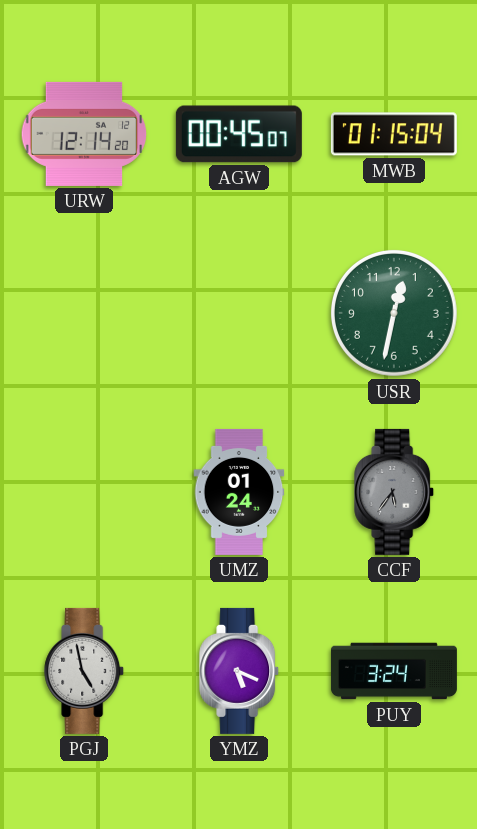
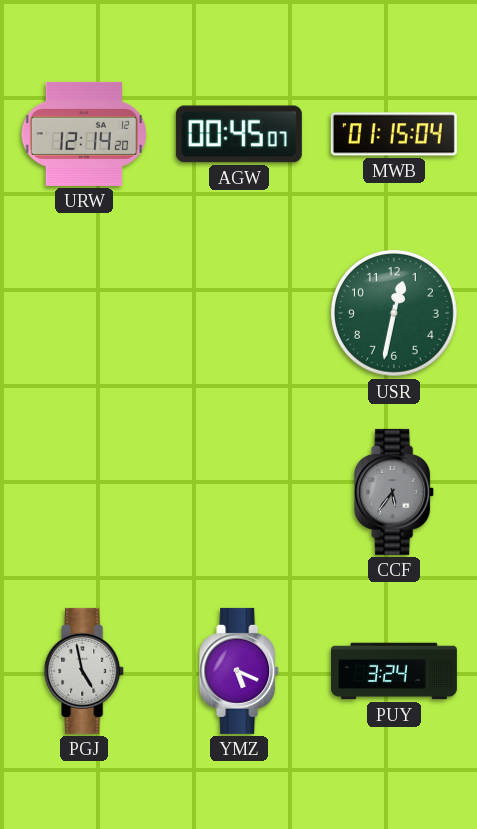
UMZ: 01:24 -> none
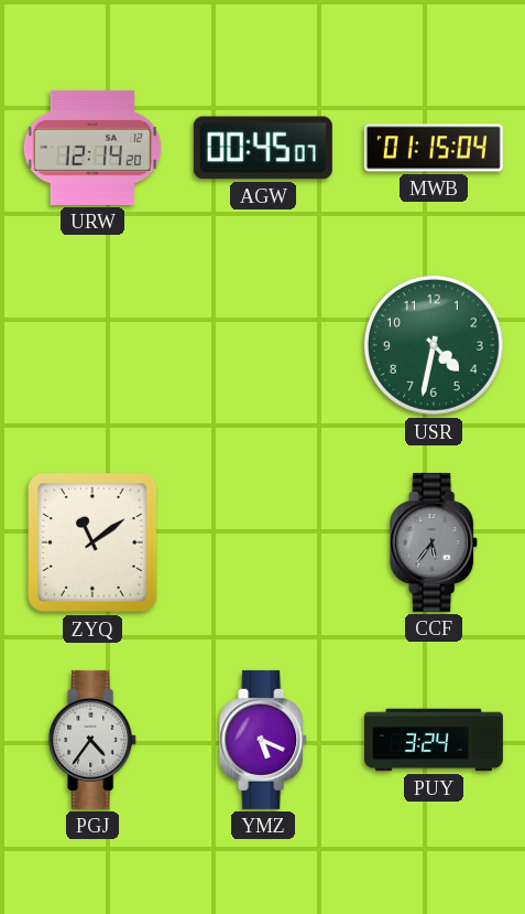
USR: 12:32 -> 4:32
ZYQ: none -> 11:09
PGJ: 4:58 -> 4:36
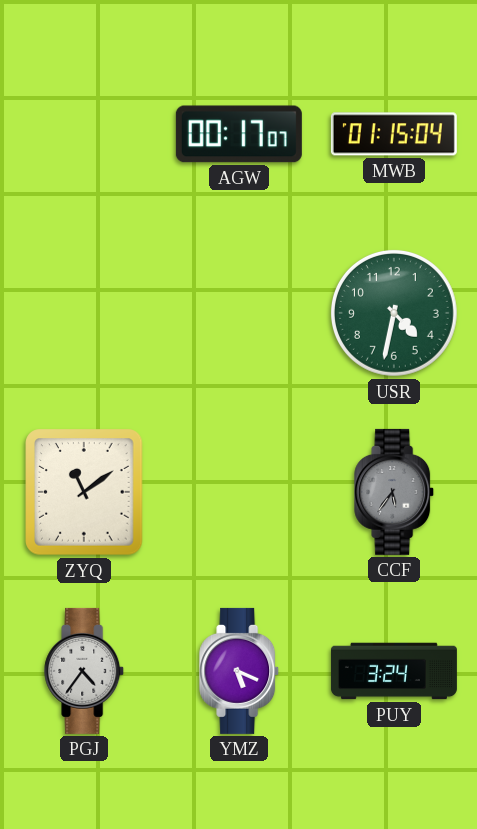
URW: 12:14 -> none
AGW: 00:45 -> 00:17
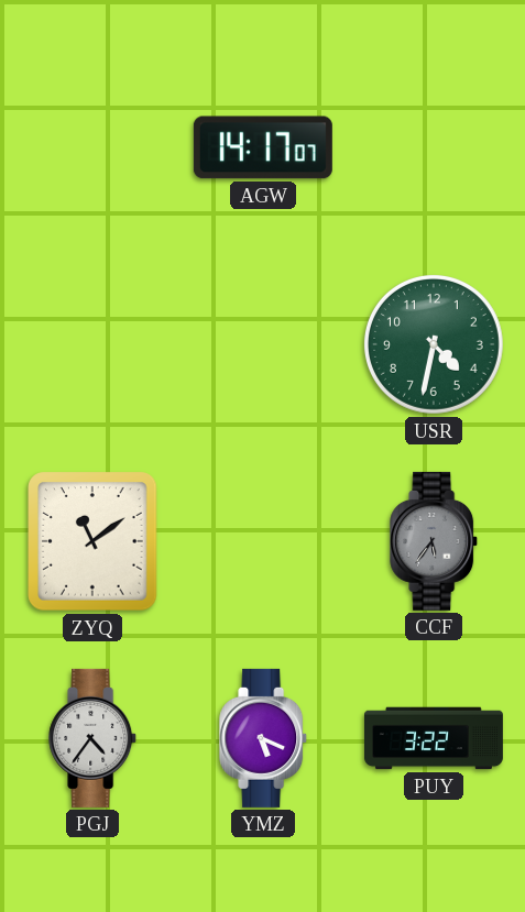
AGW: 00:17 -> 14:17
MWB: 01:15 -> none
PUY: 3:24 -> 3:22
